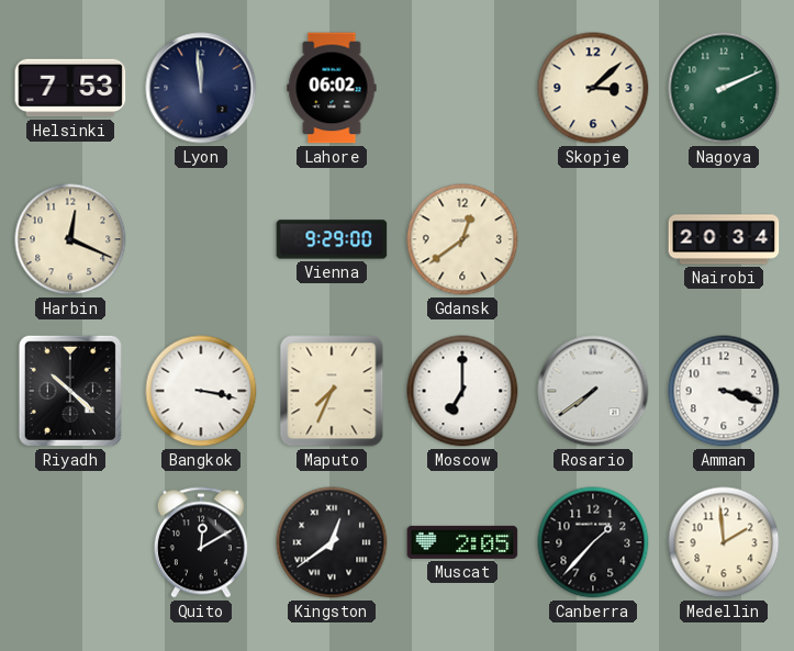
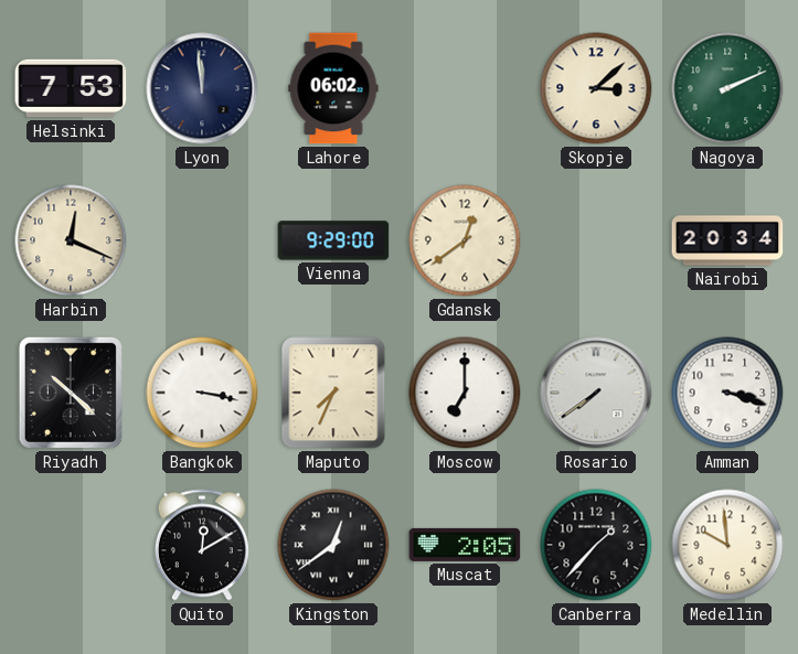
Medellin: 1:59 -> 9:59
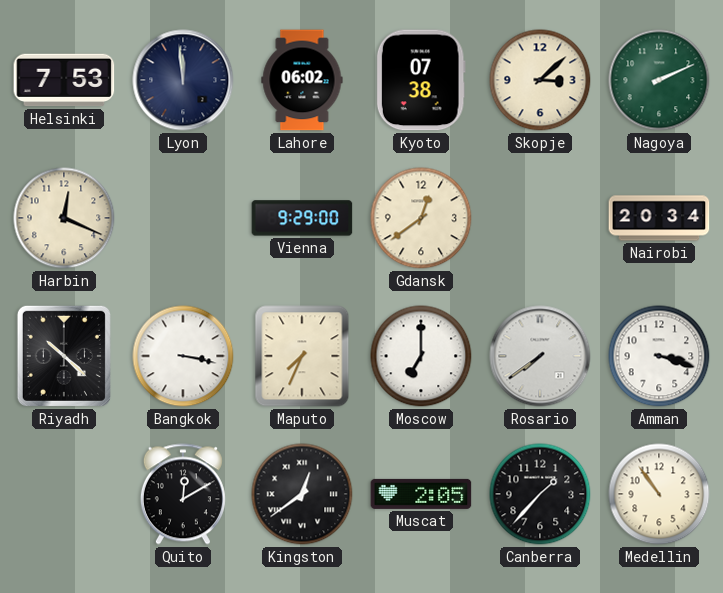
Kyoto: none -> 07:38
Medellin: 9:59 -> 10:54
